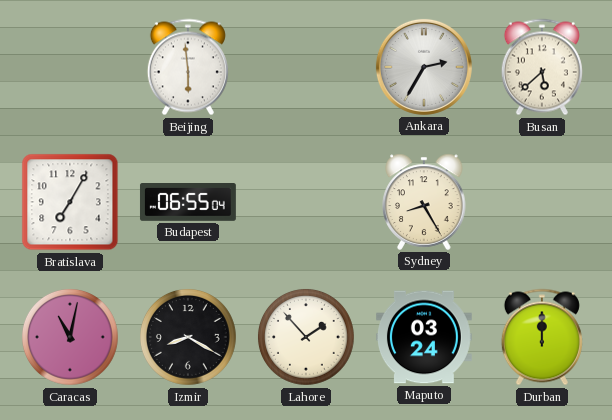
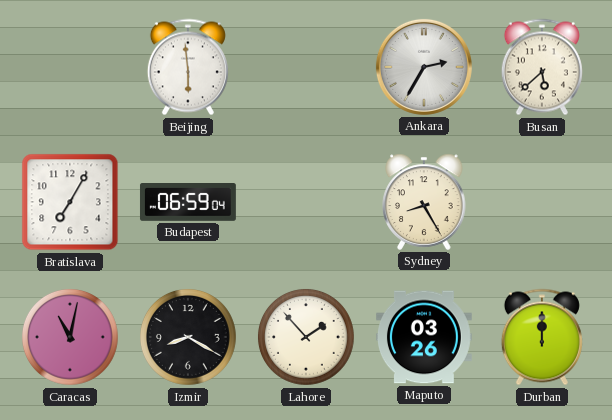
Budapest: 06:55 -> 06:59
Maputo: 03:24 -> 03:26
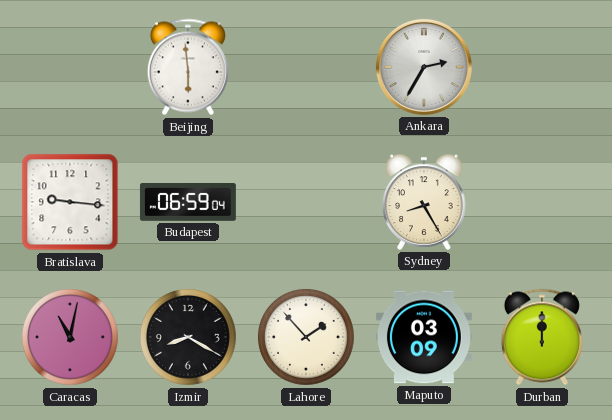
Busan: 5:38 -> none
Bratislava: 7:05 -> 9:16
Maputo: 03:26 -> 03:09
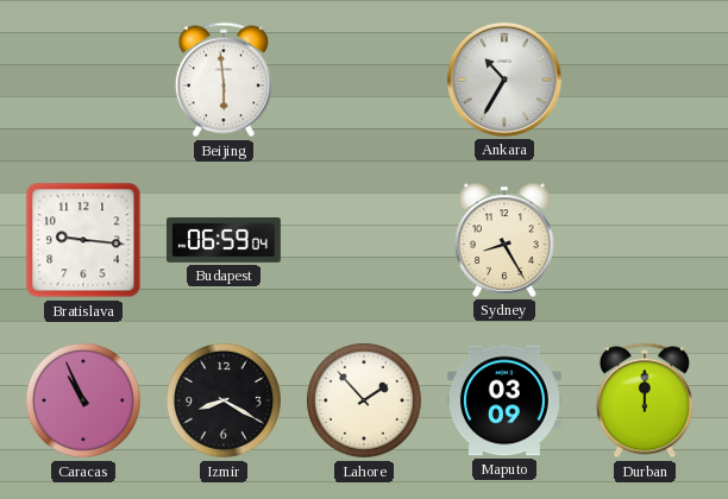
Ankara: 2:35 -> 10:35
Caracas: 11:02 -> 10:56
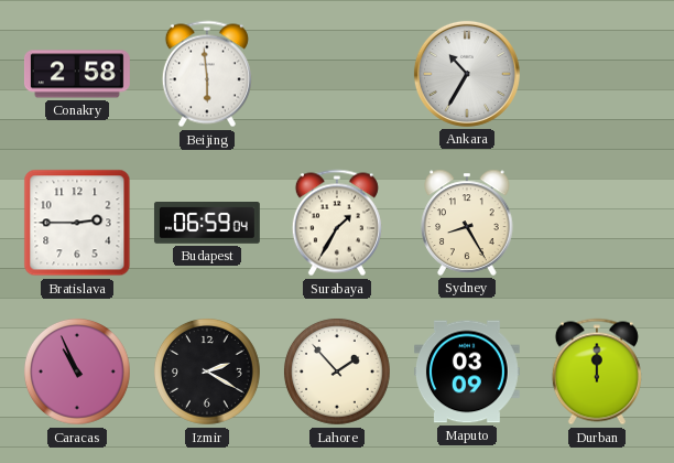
Conakry: none -> 2:58
Bratislava: 9:16 -> 2:45
Surabaya: none -> 1:35
Izmir: 8:20 -> 2:20
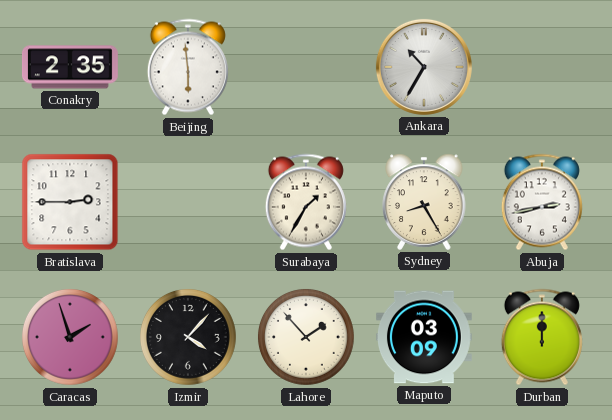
Conakry: 2:58 -> 2:35
Budapest: 06:59 -> none
Abuja: none -> 2:43
Caracas: 10:56 -> 1:57
Izmir: 2:20 -> 4:07
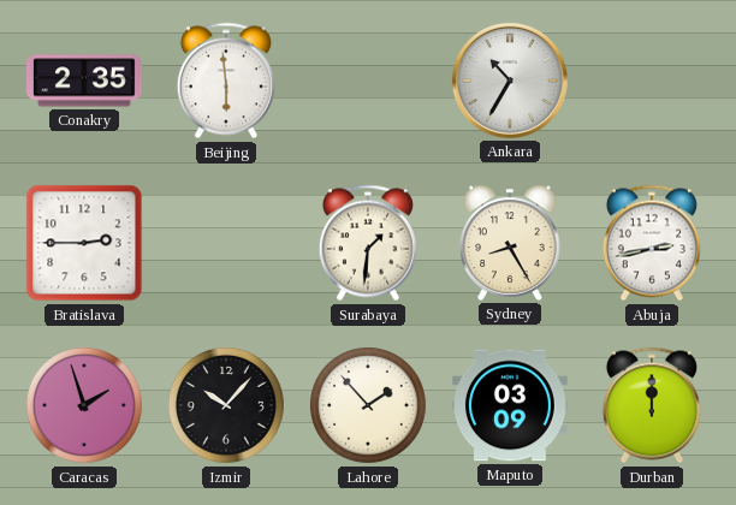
Surabaya: 1:35 -> 1:31
Izmir: 4:07 -> 10:07
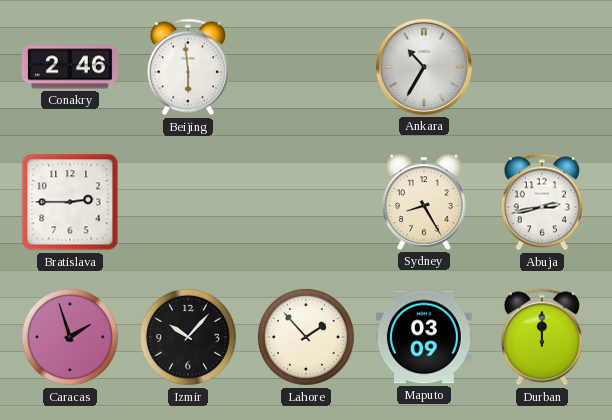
Conakry: 2:35 -> 2:46
Surabaya: 1:31 -> none
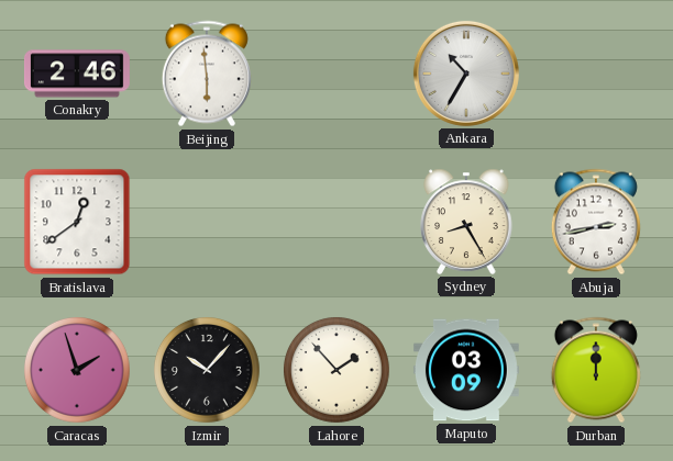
Bratislava: 2:45 -> 12:39
